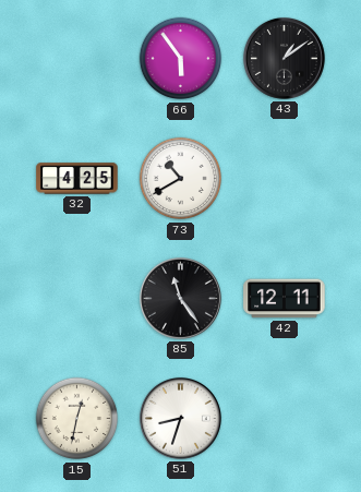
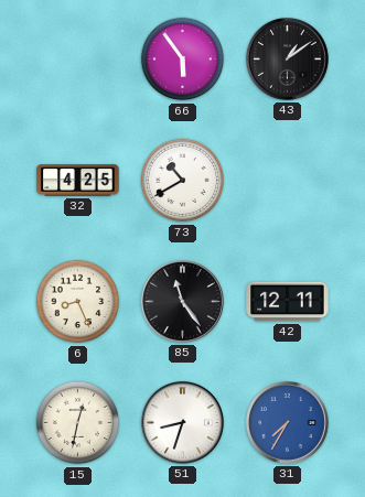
6: none -> 8:26
31: none -> 7:35
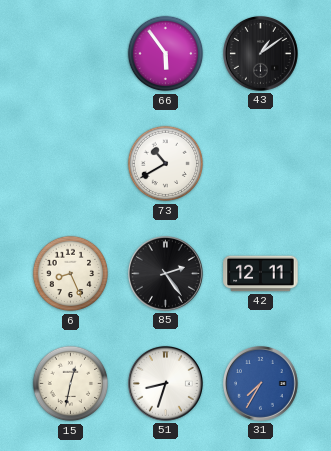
32: 4:25 -> none
85: 11:24 -> 2:24
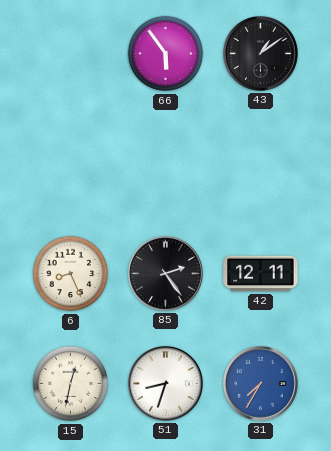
73: 10:40 -> none
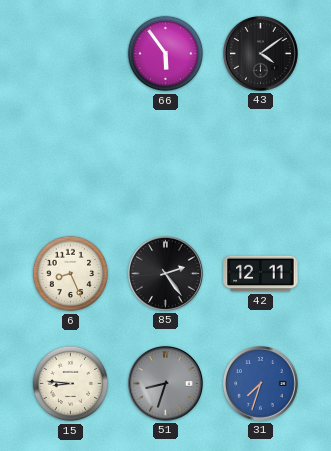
43: 1:09 -> 4:09
15: 12:32 -> 8:46
51 dial: white -> grey
31: 7:35 -> 7:33
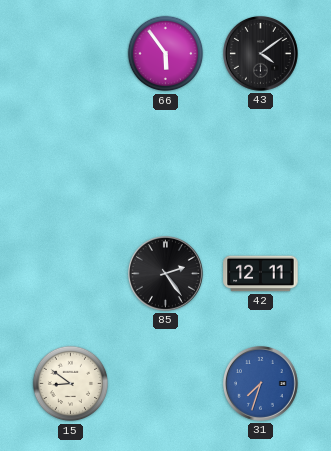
6: 8:26 -> none
15: 8:46 -> 8:51
51: 8:33 -> none
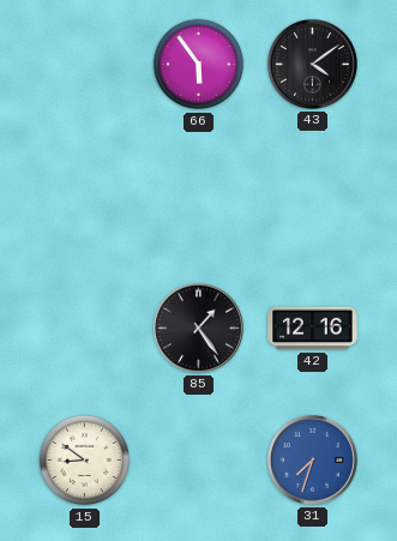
85: 2:24 -> 1:24
42: 12:11 -> 12:16
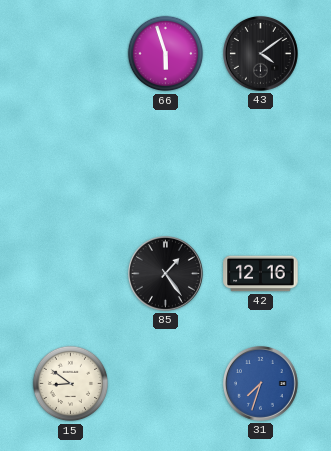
66: 5:54 -> 5:57
